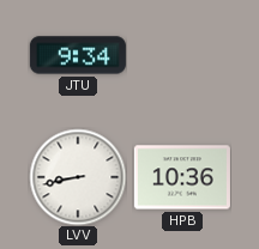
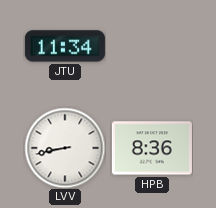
JTU: 9:34 -> 11:34
HPB: 10:36 -> 8:36
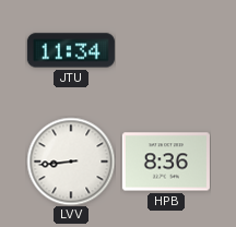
LVV: 8:43 -> 8:44
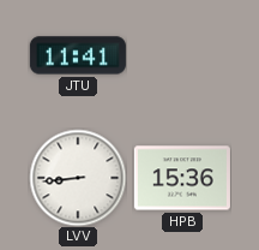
JTU: 11:34 -> 11:41
HPB: 8:36 -> 15:36
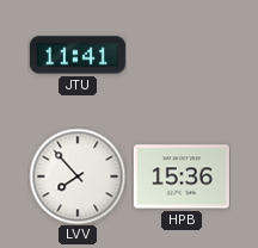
LVV: 8:44 -> 7:53
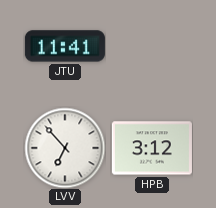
LVV: 7:53 -> 6:53
HPB: 15:36 -> 3:12
